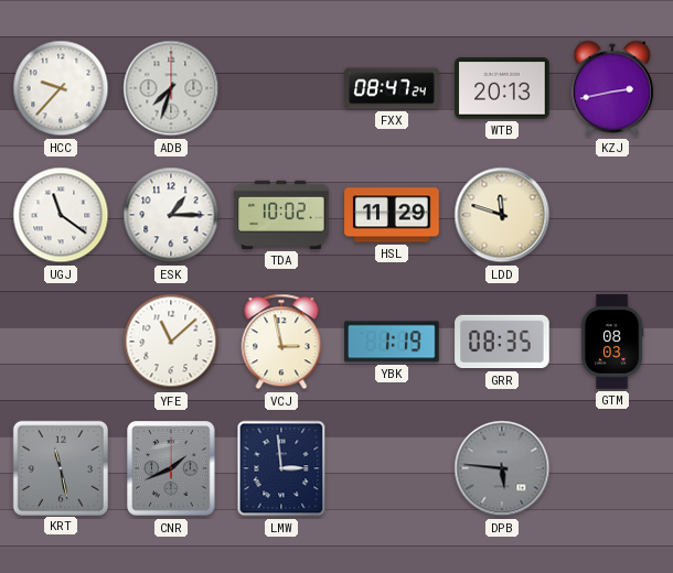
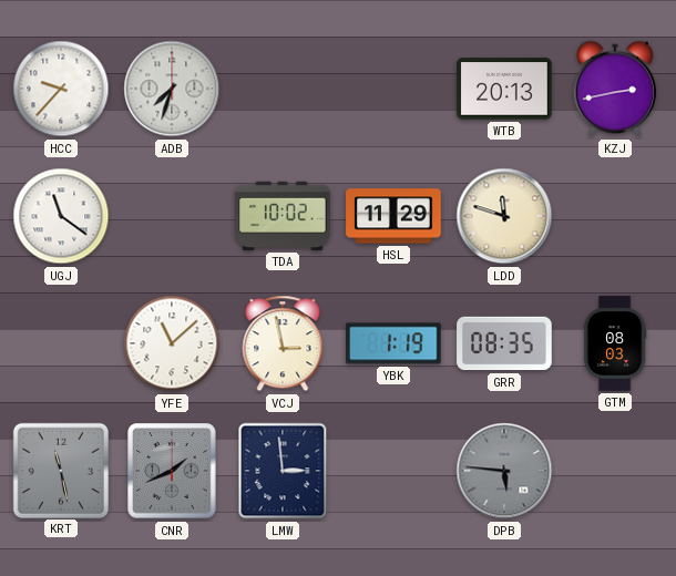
FXX: 08:47 -> none
ESK: 1:15 -> none
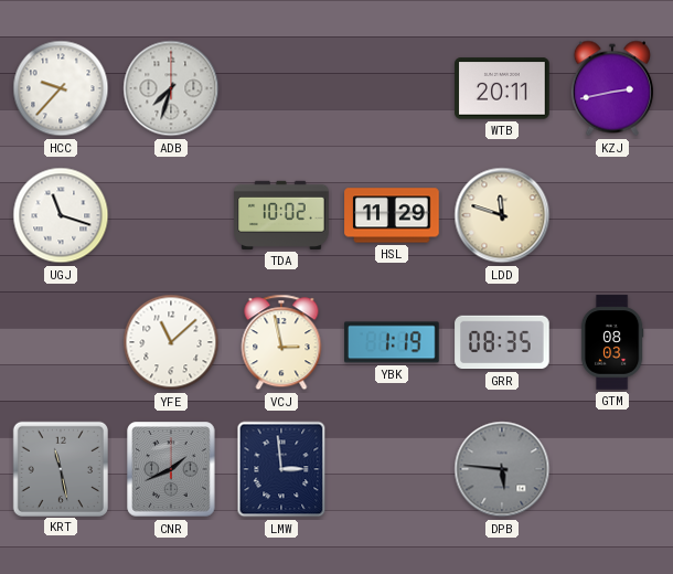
WTB: 20:13 -> 20:11
UGJ: 11:21 -> 11:18
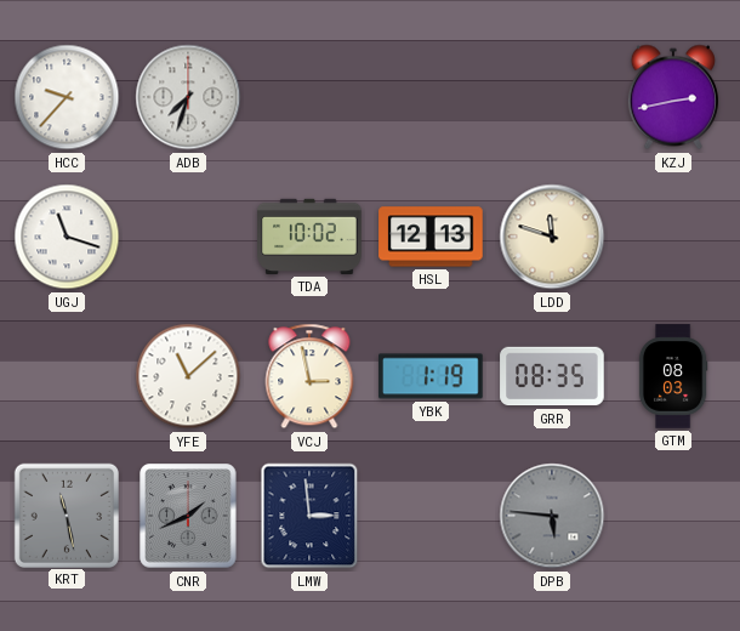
WTB: 20:11 -> none
HSL: 11:29 -> 12:13
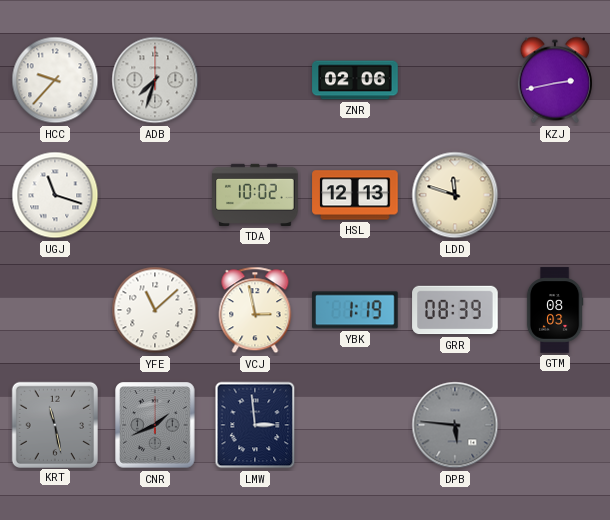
ZNR: none -> 02:06
GRR: 08:35 -> 08:39
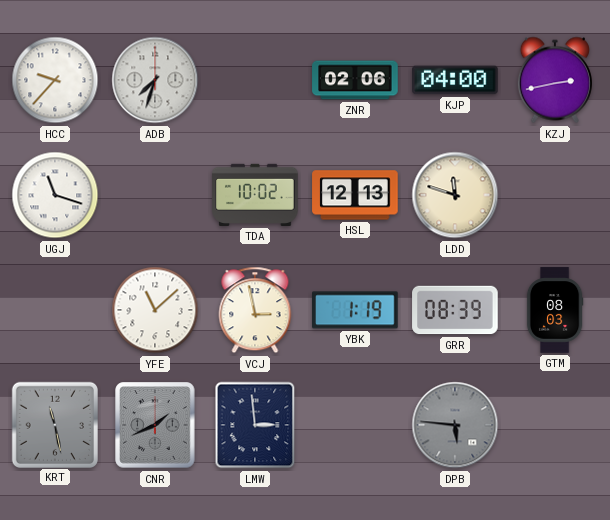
KJP: none -> 04:00
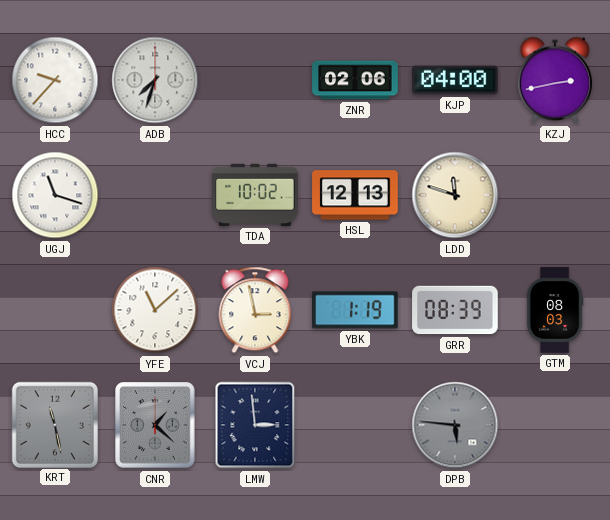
CNR: 1:41 -> 1:22
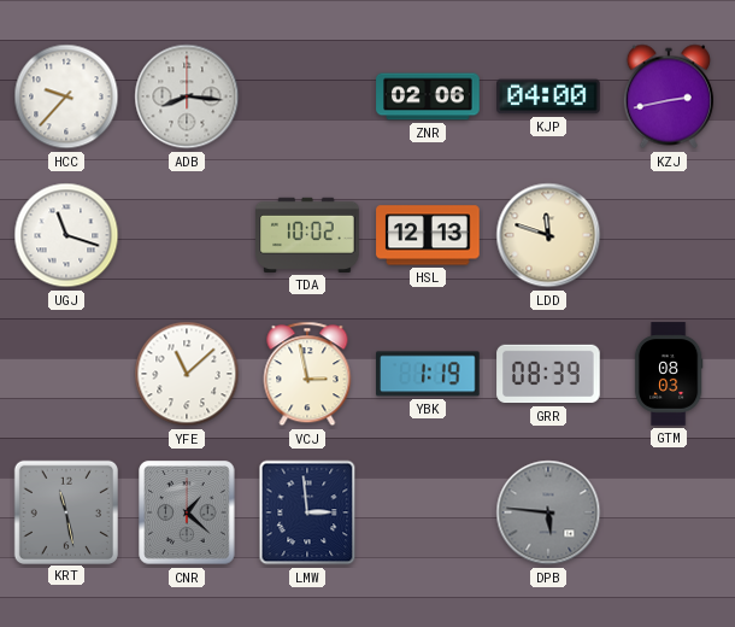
ADB: 7:33 -> 8:16
